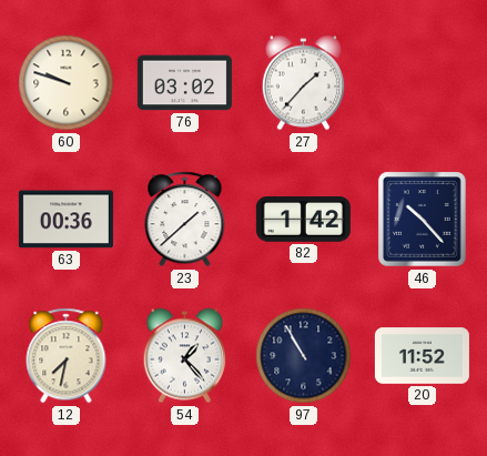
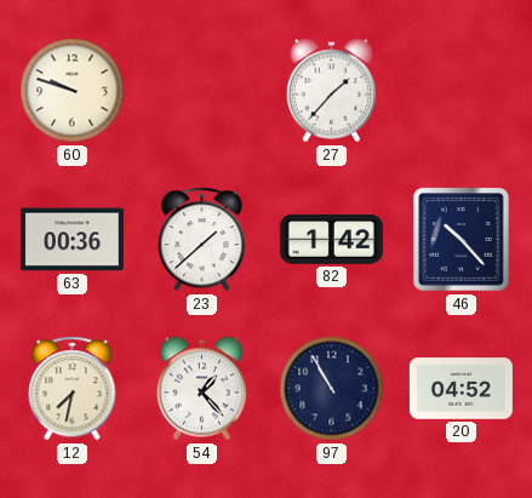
76: 03:02 -> none
20: 11:52 -> 04:52
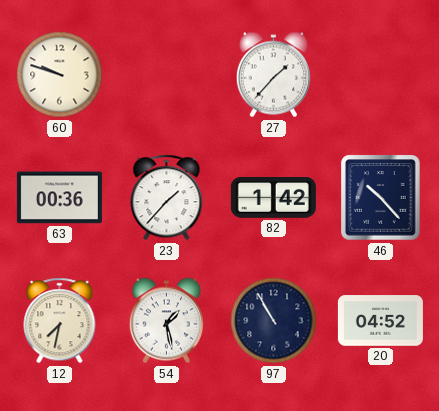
23: 1:38 -> 1:37
54: 1:23 -> 1:28
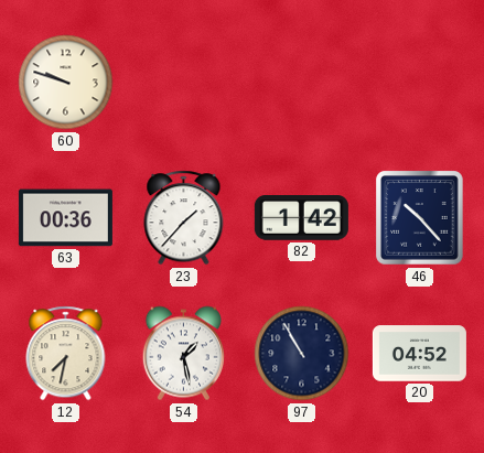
27: 1:37 -> none
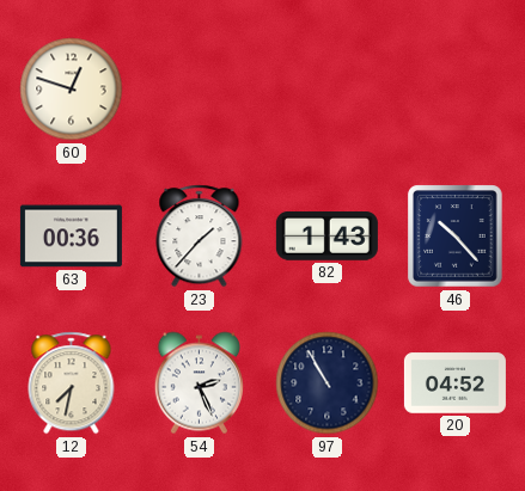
60: 9:48 -> 12:48
82: 1:42 -> 1:43
54: 1:28 -> 2:26
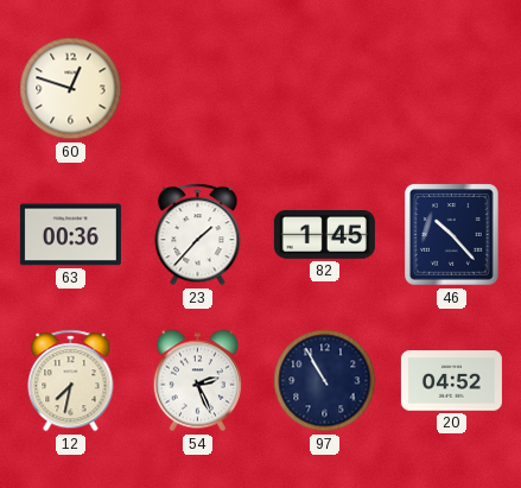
82: 1:43 -> 1:45
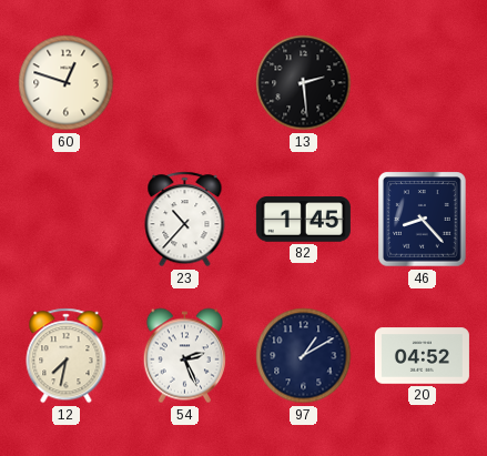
13: none -> 2:29
63: 00:36 -> none
23: 1:37 -> 10:37
46: 10:23 -> 8:23
97: 10:55 -> 1:10
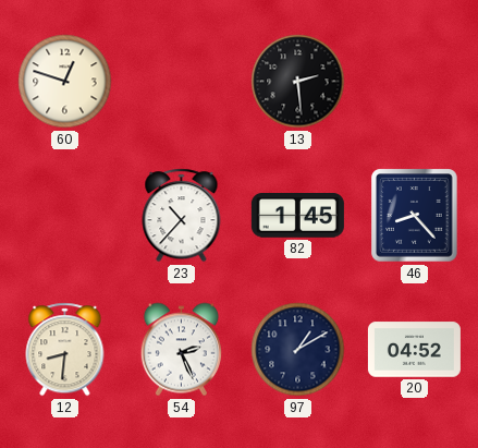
12: 7:32 -> 8:31
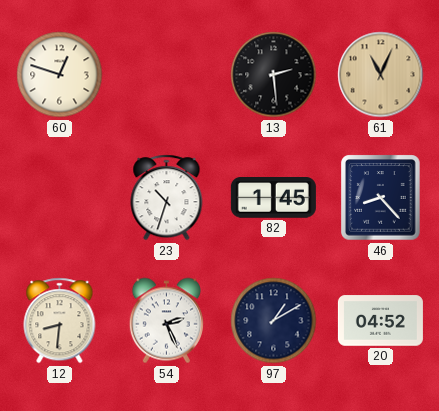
61: none -> 11:04
23: 10:37 -> 10:33
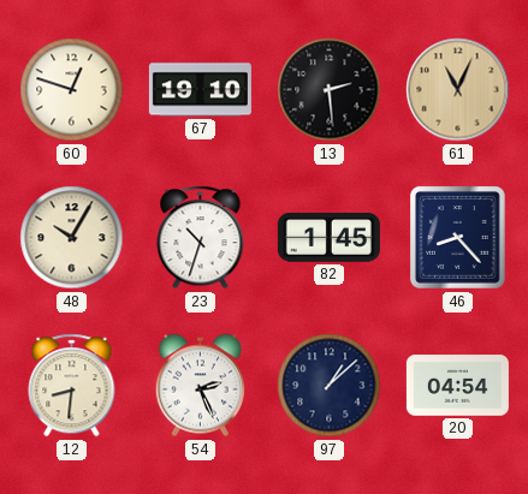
67: none -> 19:10
48: none -> 10:05
97: 1:10 -> 1:08
20: 04:52 -> 04:54
